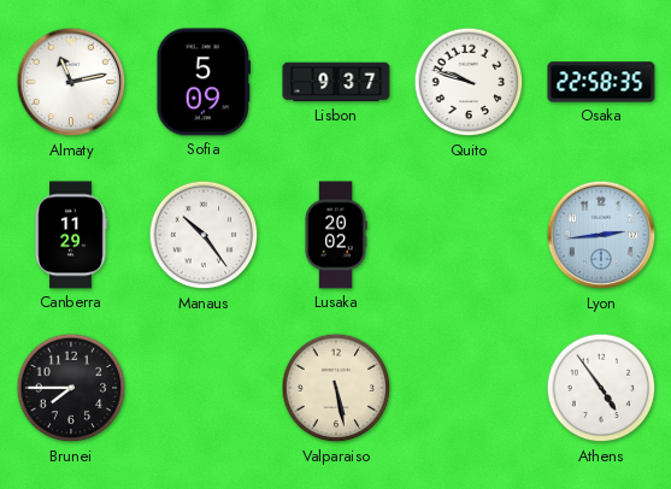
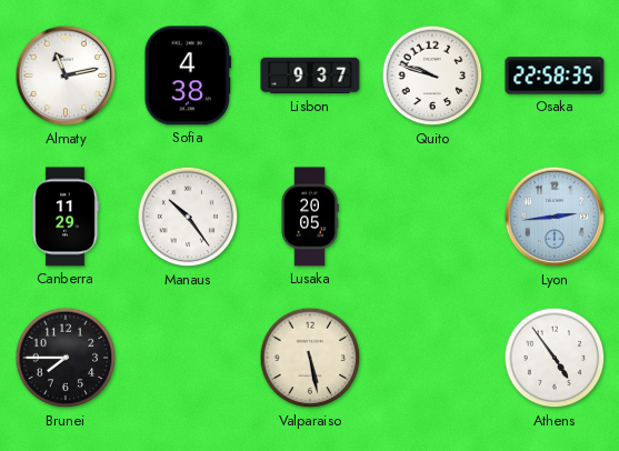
Sofia: 5:09 -> 4:38
Lusaka: 20:02 -> 20:05
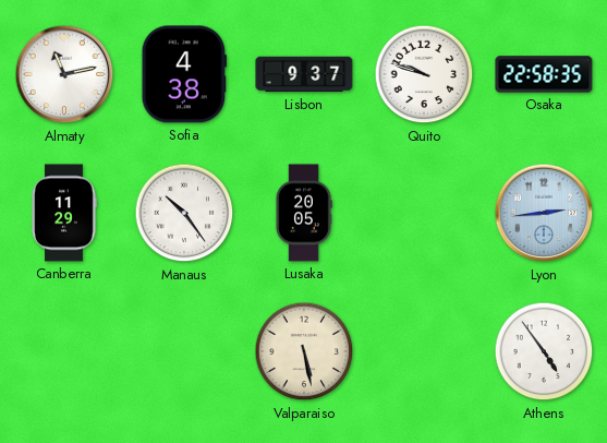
Brunei: 7:45 -> none
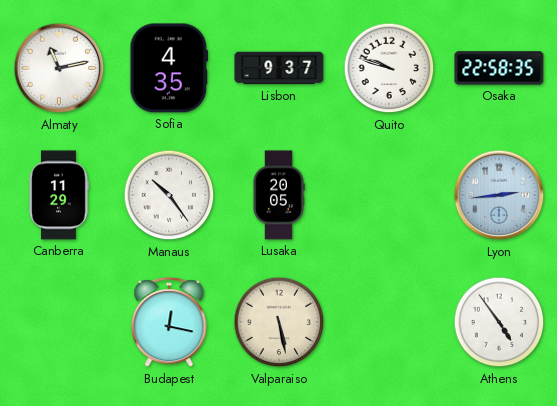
Sofia: 4:38 -> 4:35
Budapest: none -> 12:17
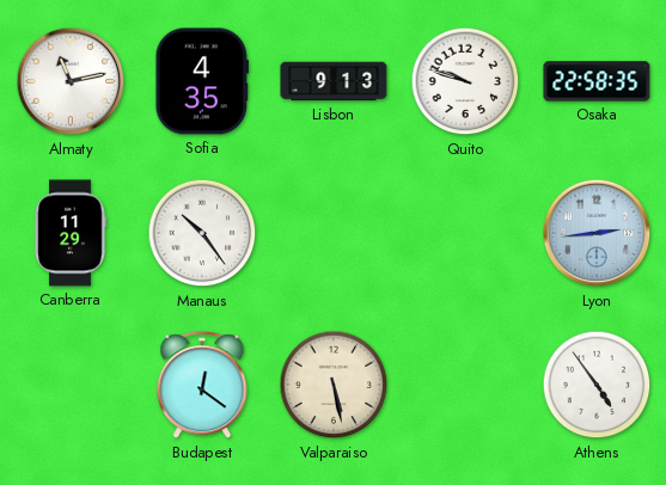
Lisbon: 9:37 -> 9:13
Lusaka: 20:05 -> none
Budapest: 12:17 -> 12:21
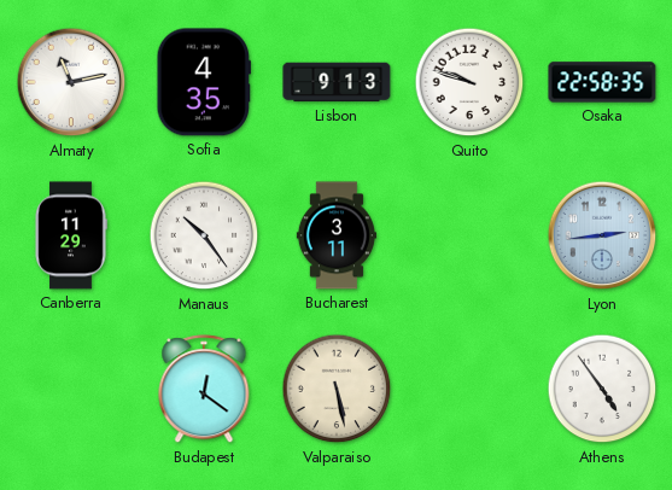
Bucharest: none -> 3:11
